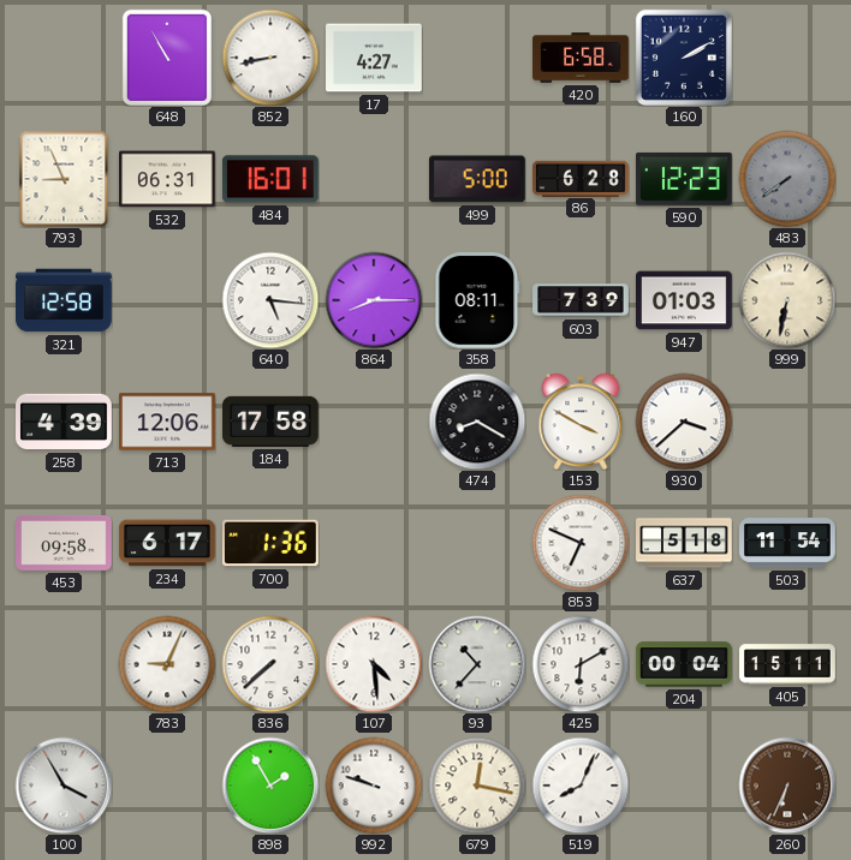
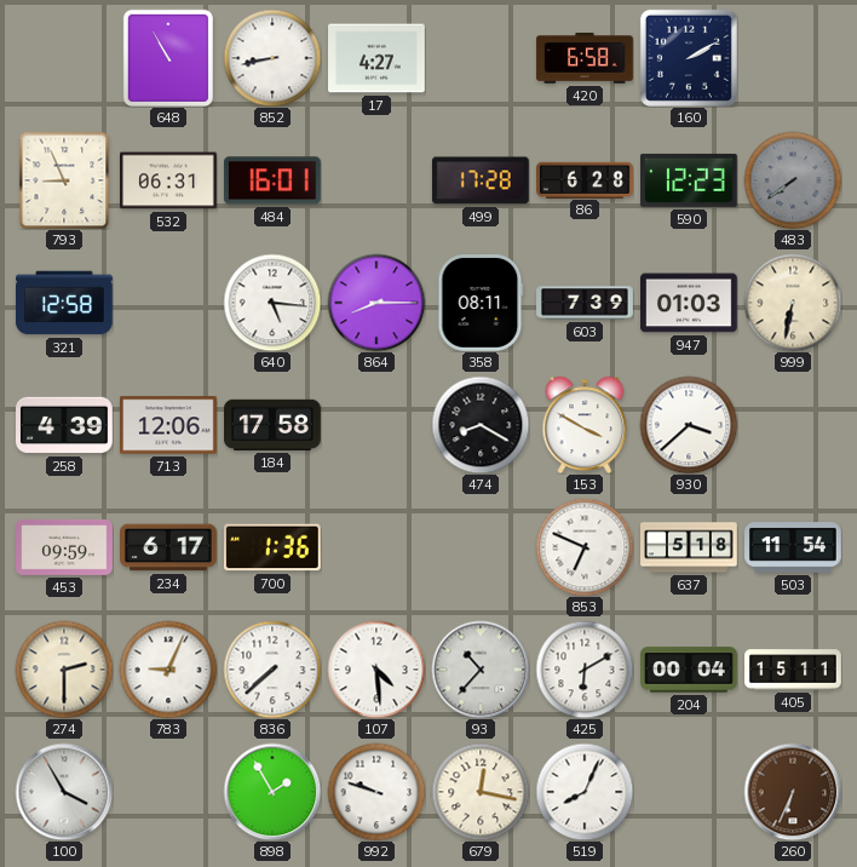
499: 5:00 -> 17:28
453: 09:58 -> 09:59
274: none -> 2:30
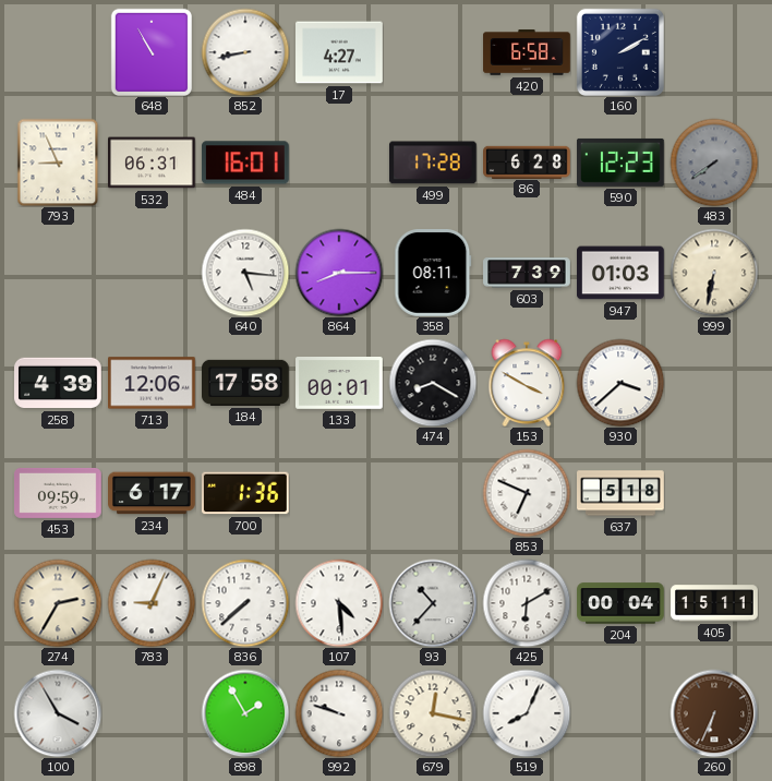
321: 12:58 -> none
133: none -> 00:01
503: 11:54 -> none
274: 2:30 -> 2:35
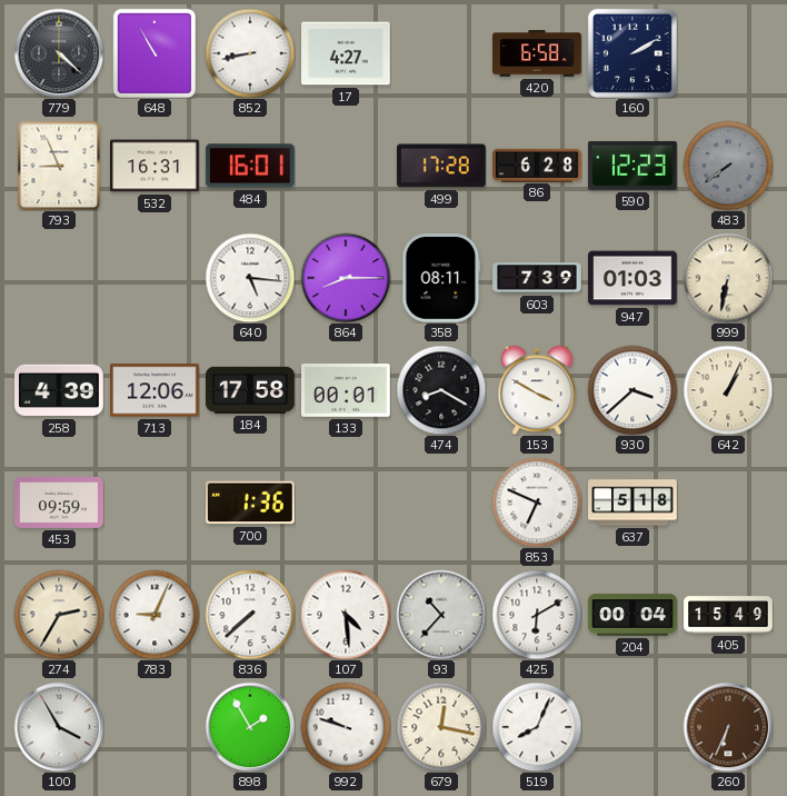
779: none -> 4:22
532: 06:31 -> 16:31
642: none -> 1:04
234: 6:17 -> none
405: 15:11 -> 15:49
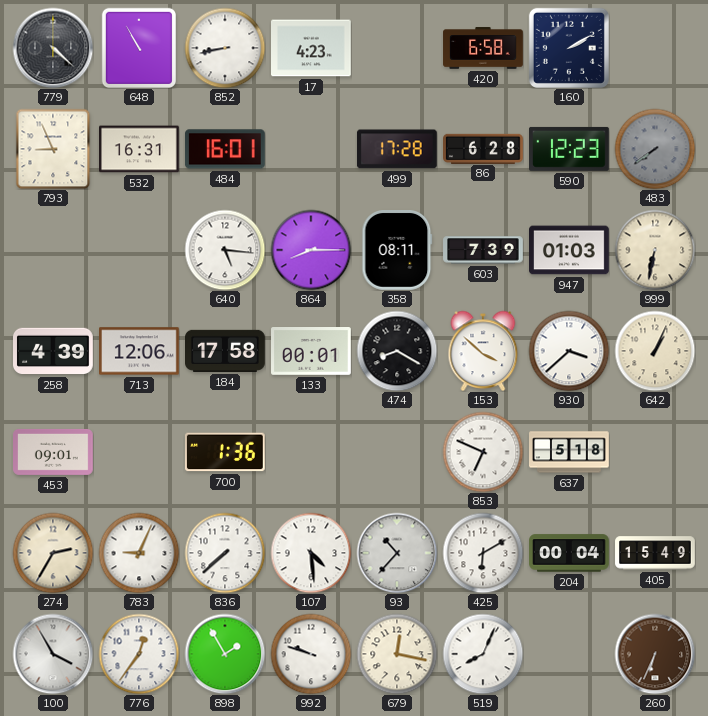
17: 4:27 -> 4:23
153: 3:50 -> 3:52
453: 09:59 -> 09:01
776: none -> 12:36
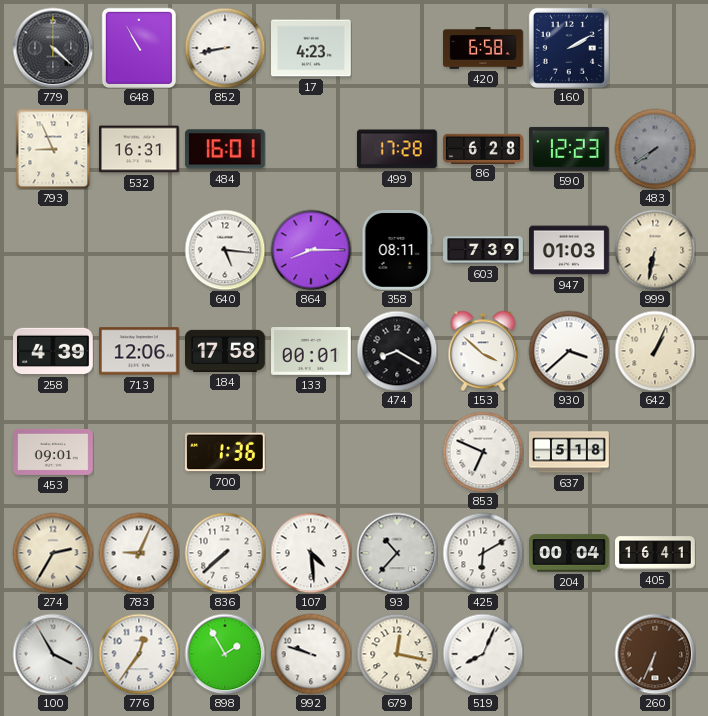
405: 15:49 -> 16:41
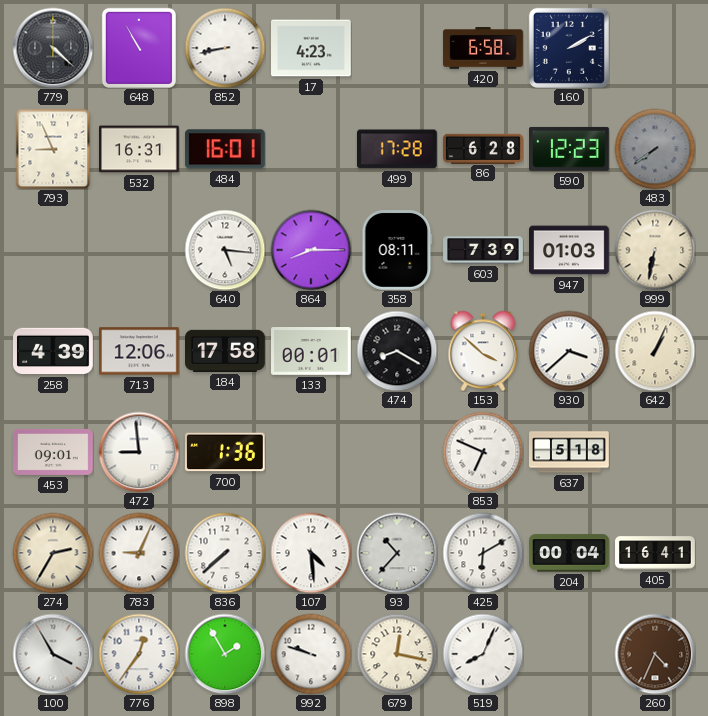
472: none -> 8:59
260: 6:34 -> 4:34
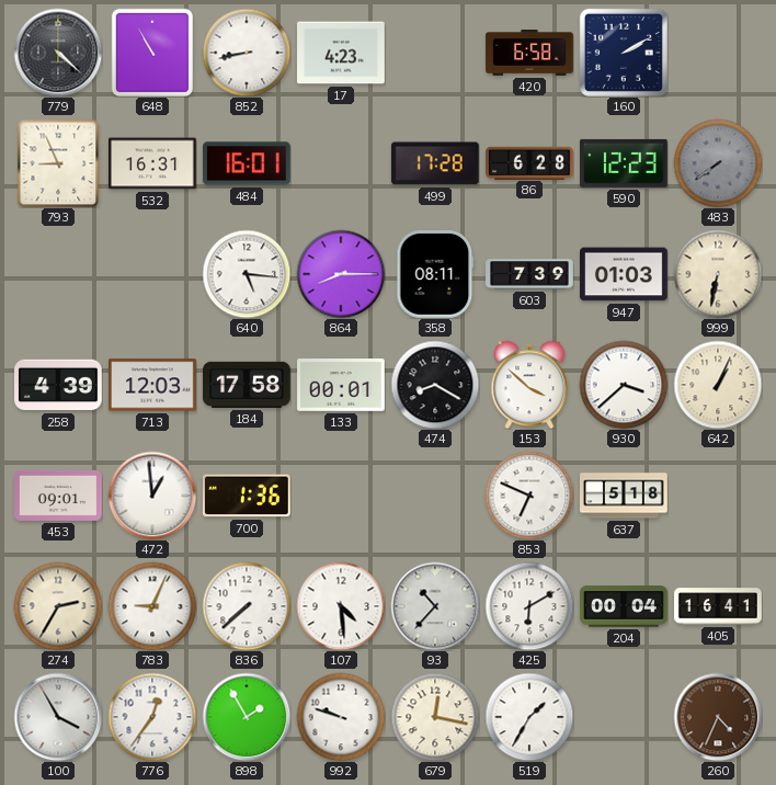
713: 12:06 -> 12:03
472: 8:59 -> 12:59
519: 8:04 -> 1:35
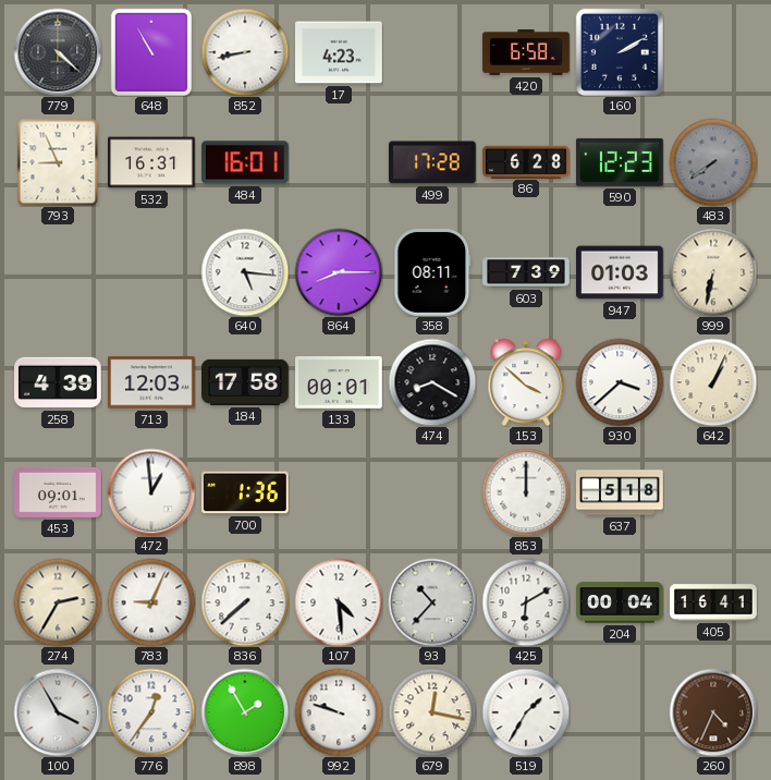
853: 6:49 -> 12:00
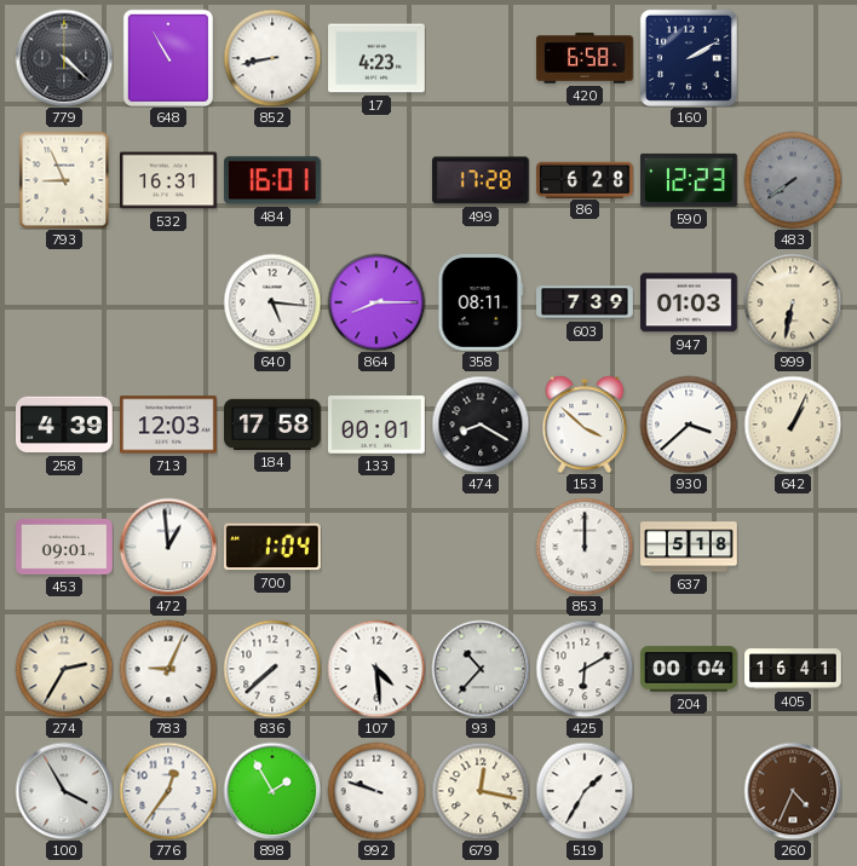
700: 1:36 -> 1:04
